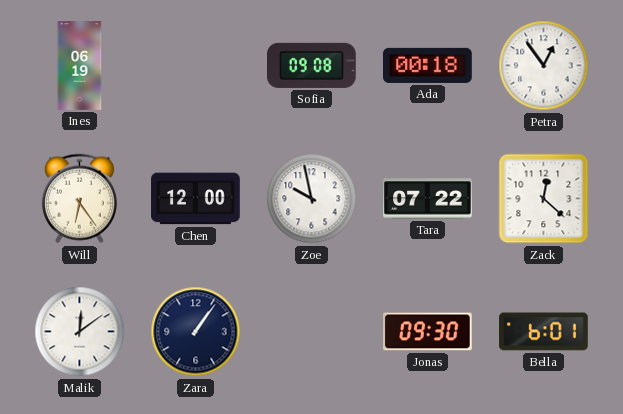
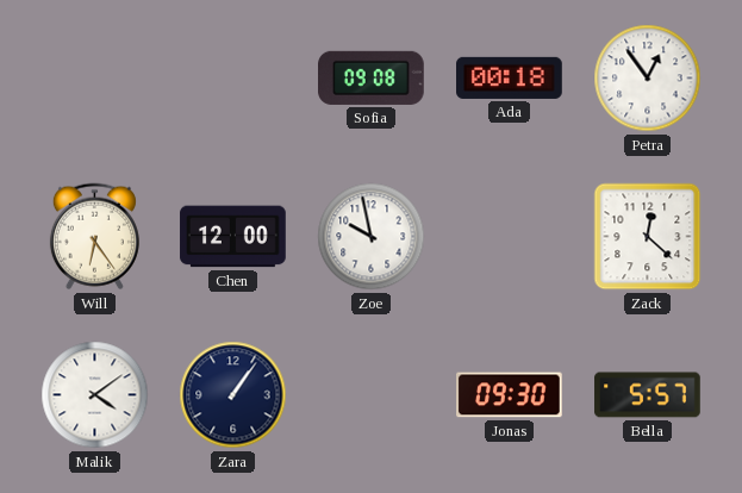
Ines: 06:19 -> none
Tara: 07:22 -> none
Malik: 12:09 -> 4:09
Bella: 6:01 -> 5:57
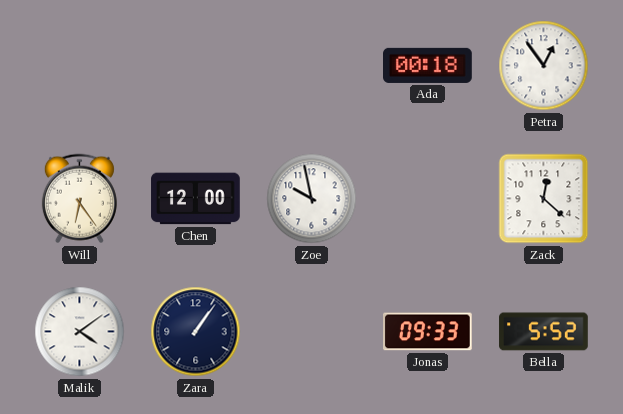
Sofia: 09:08 -> none
Jonas: 09:30 -> 09:33
Bella: 5:57 -> 5:52
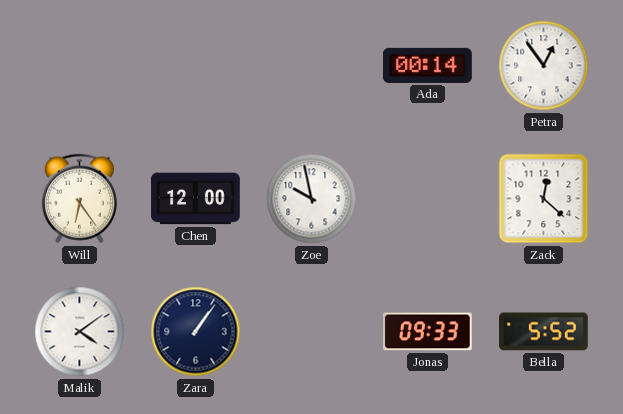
Ada: 00:18 -> 00:14
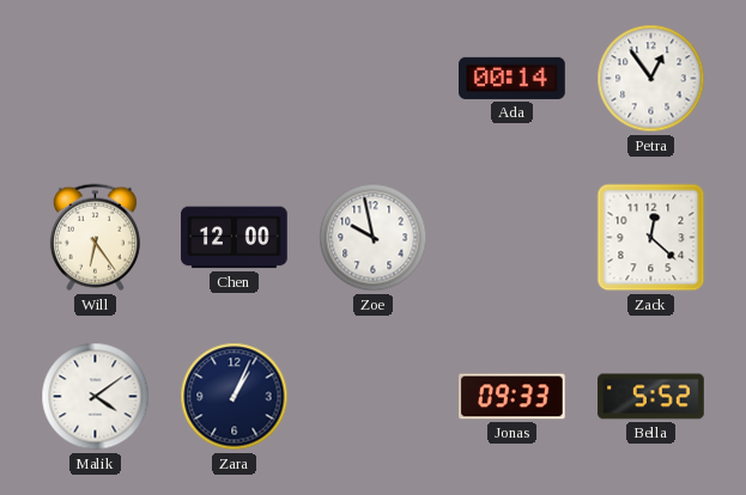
Zara: 1:06 -> 1:04
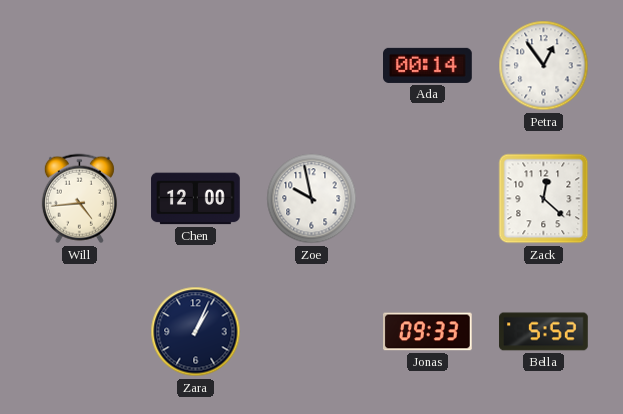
Will: 6:24 -> 4:44
Malik: 4:09 -> none
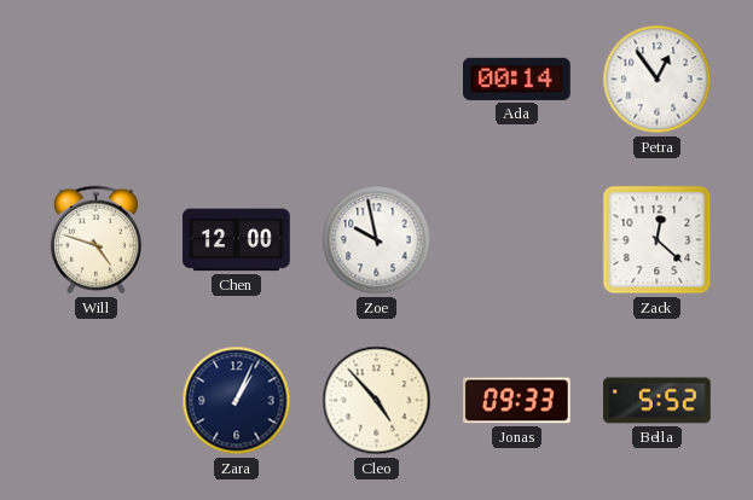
Will: 4:44 -> 4:48
Cleo: none -> 4:53
